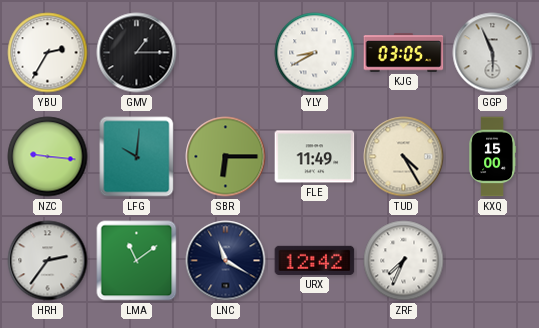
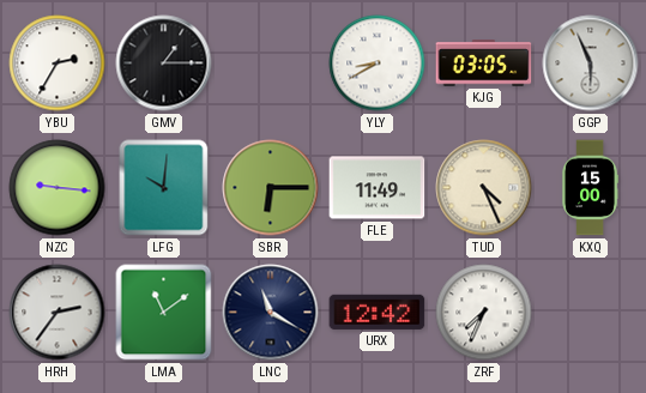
TUD: 4:25 -> 4:26
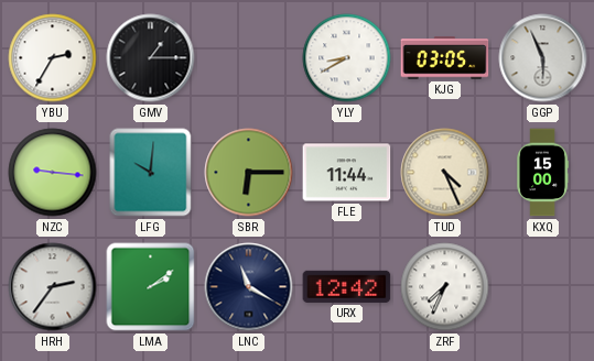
FLE: 11:49 -> 11:44
LMA: 11:09 -> 2:09
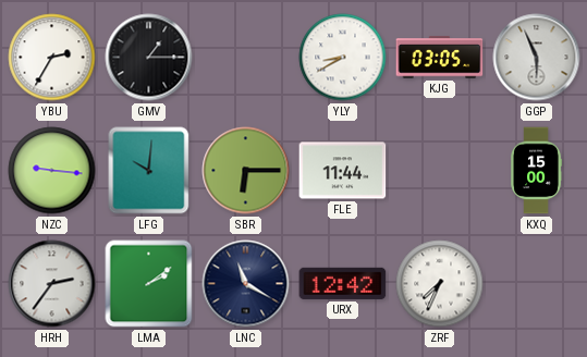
TUD: 4:26 -> none
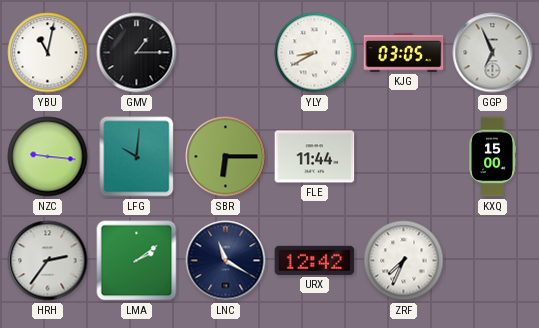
YBU: 2:35 -> 11:02
GGP: 5:56 -> 6:56
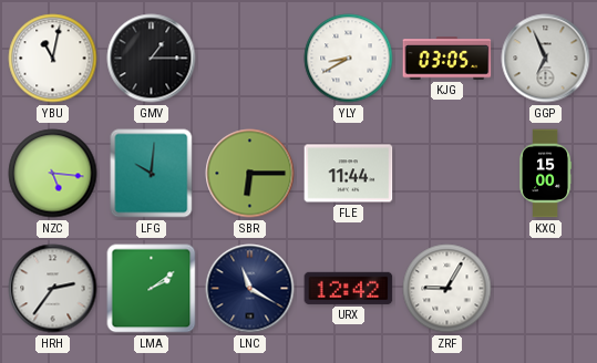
NZC: 9:16 -> 5:16
ZRF: 7:34 -> 9:05
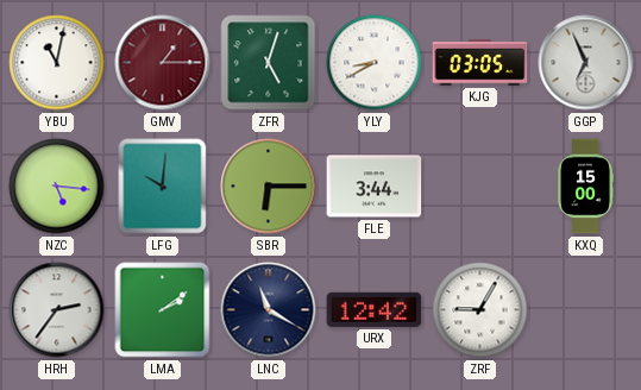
GMV dial: black -> burgundy
ZFR: none -> 5:03
FLE: 11:44 -> 3:44
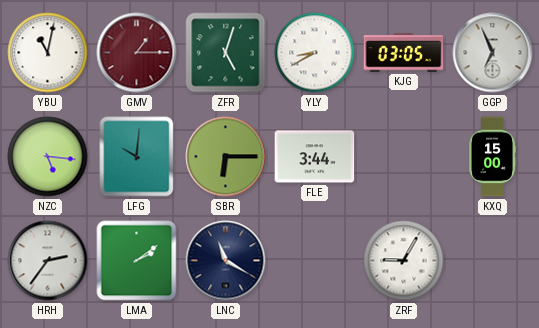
URX: 12:42 -> none
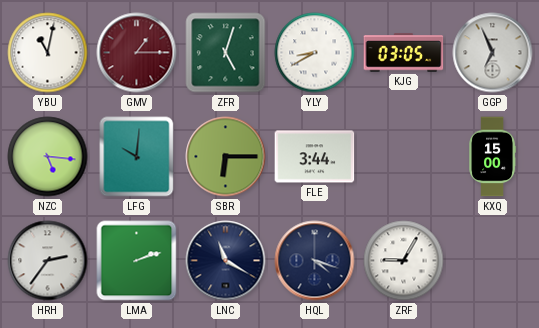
LMA: 2:09 -> 2:12
HQL: none -> 4:18
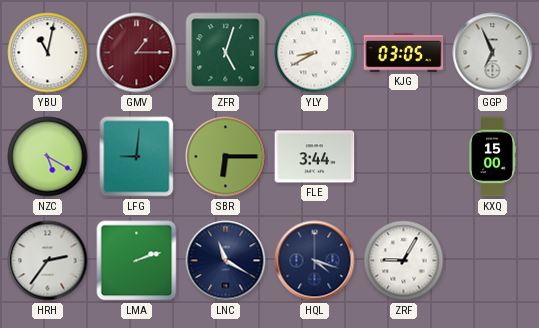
NZC: 5:16 -> 5:20
LFG: 10:01 -> 9:01
